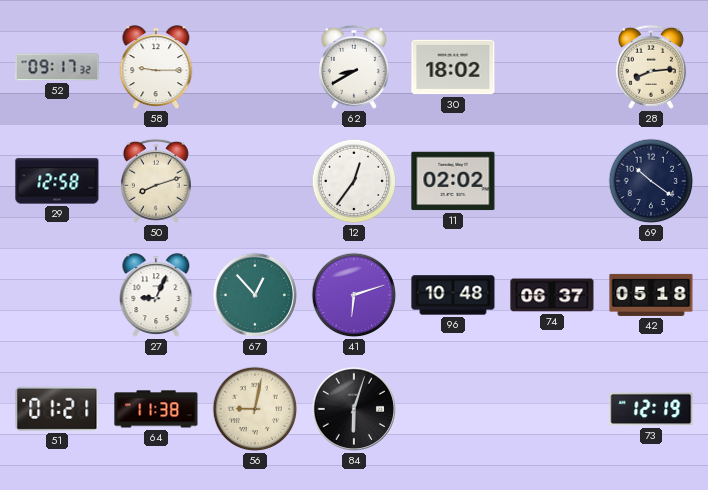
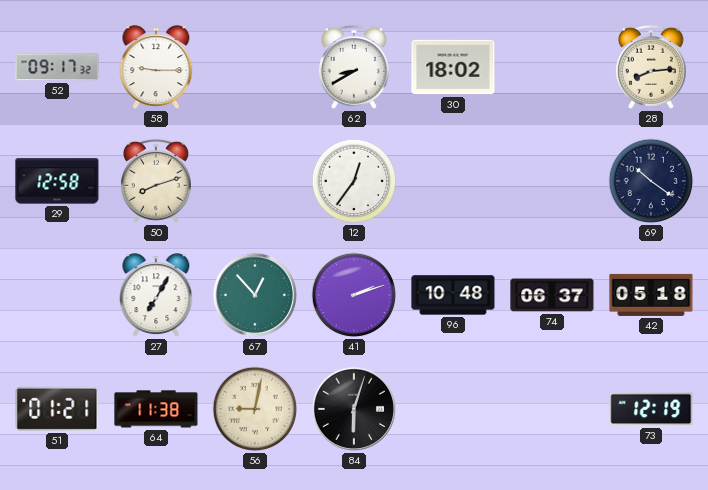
11: 02:02 -> none
27: 9:04 -> 7:05
41: 6:12 -> 2:12
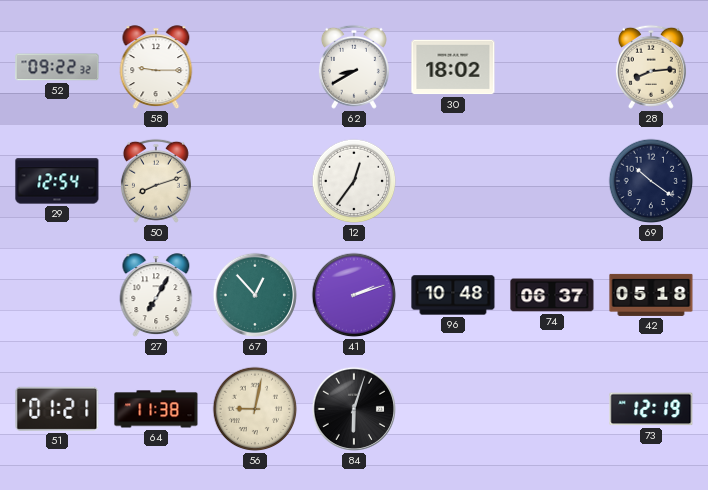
52: 09:17 -> 09:22
29: 12:58 -> 12:54
